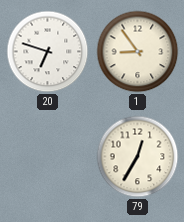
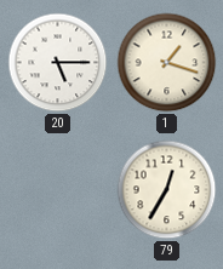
20: 6:48 -> 5:15
1: 8:54 -> 1:18
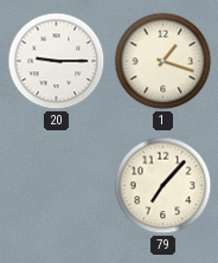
20: 5:15 -> 9:15
79: 12:35 -> 7:07
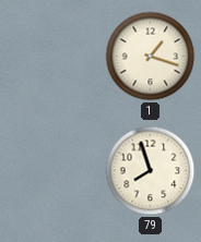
20: 9:15 -> none
79: 7:07 -> 7:57
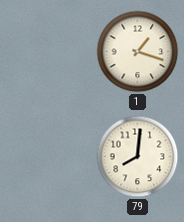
79: 7:57 -> 8:01
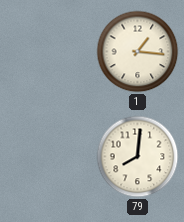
1: 1:18 -> 1:16
